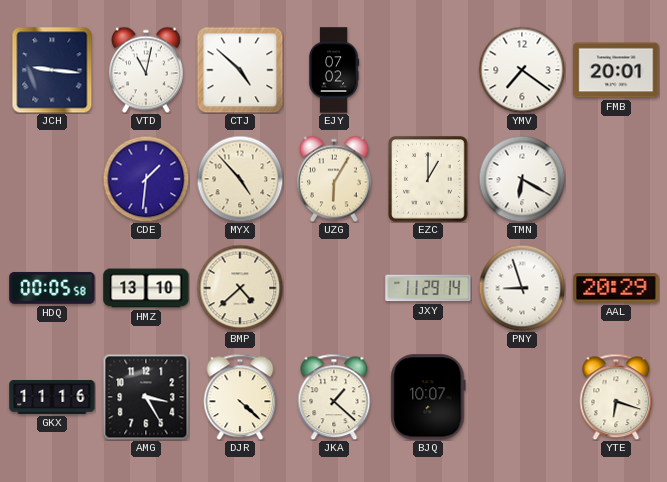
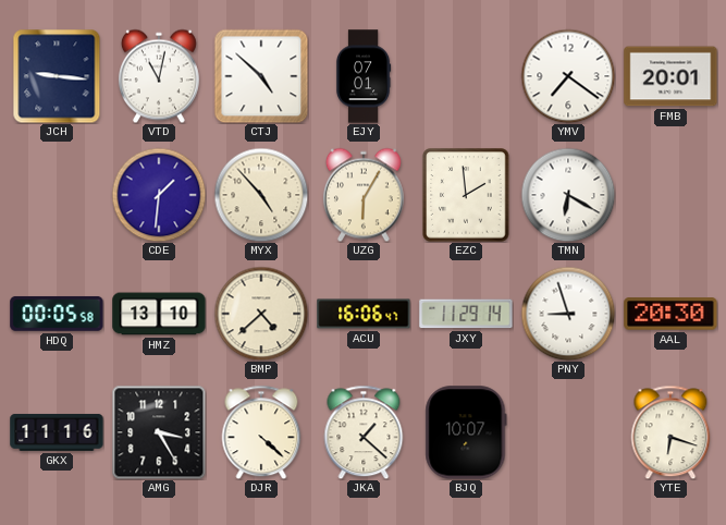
EJY: 07:02 -> 07:01
EZC: 1:00 -> 1:59
ACU: none -> 16:06
AAL: 20:29 -> 20:30
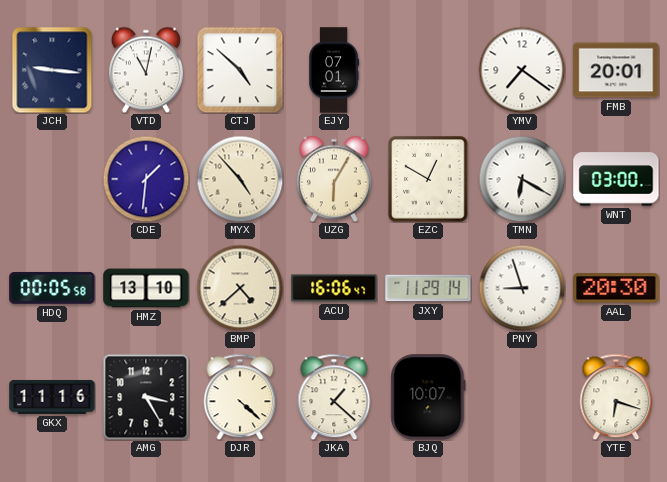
EZC: 1:59 -> 12:50
WNT: none -> 03:00
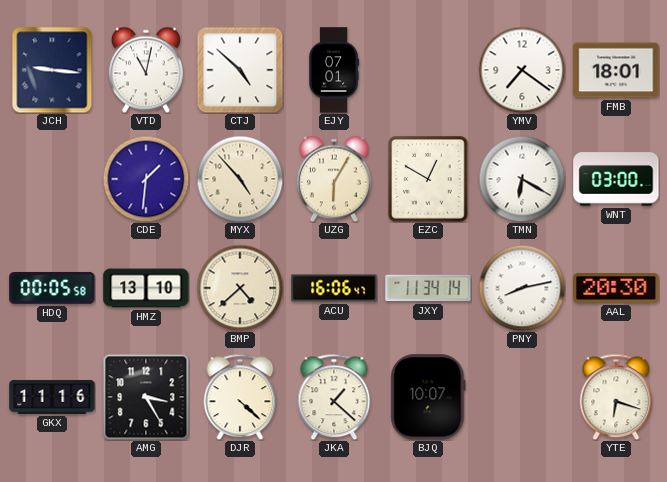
FMB: 20:01 -> 18:01
JXY: 11:29 -> 11:34
PNY: 8:57 -> 8:13
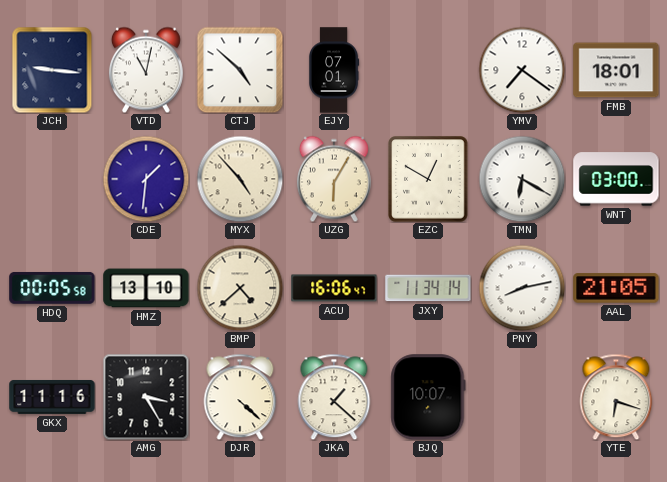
AAL: 20:30 -> 21:05
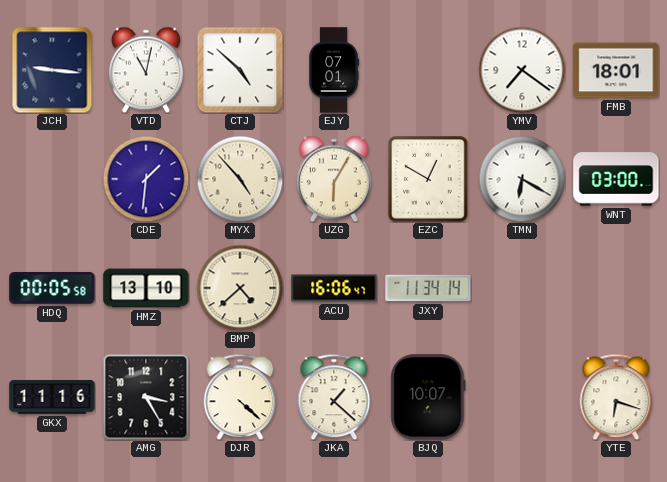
PNY: 8:13 -> none
AAL: 21:05 -> none
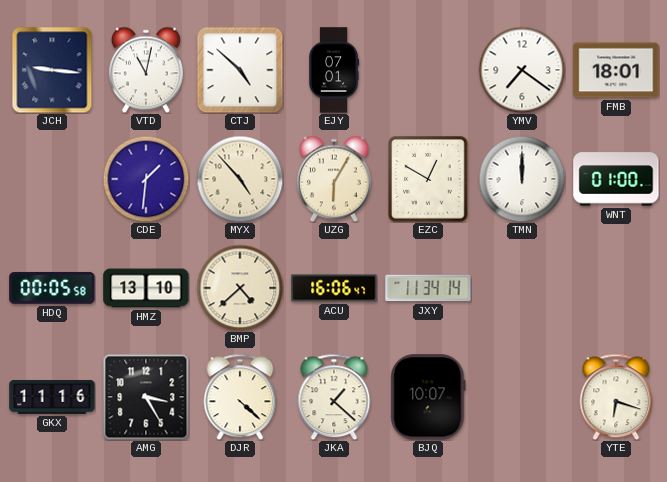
TMN: 6:20 -> 12:00
WNT: 03:00 -> 01:00
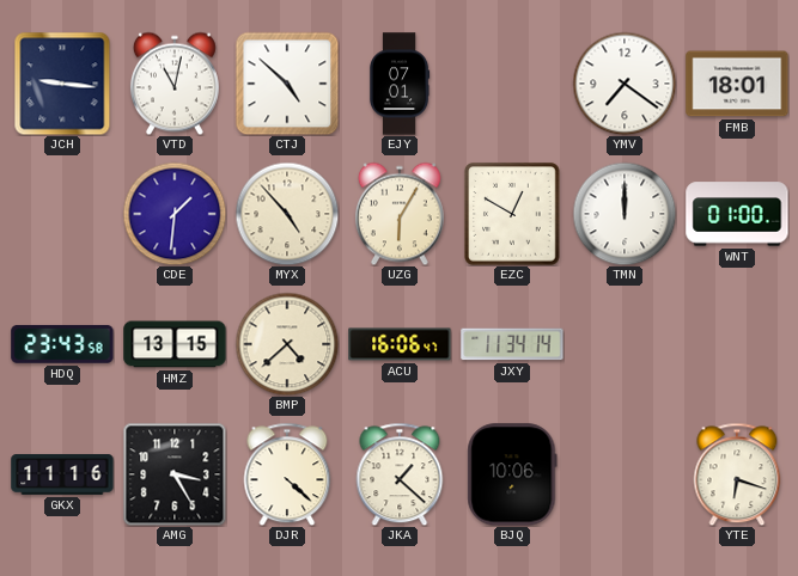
HDQ: 00:05 -> 23:43
HMZ: 13:10 -> 13:15
BJQ: 10:07 -> 10:06
